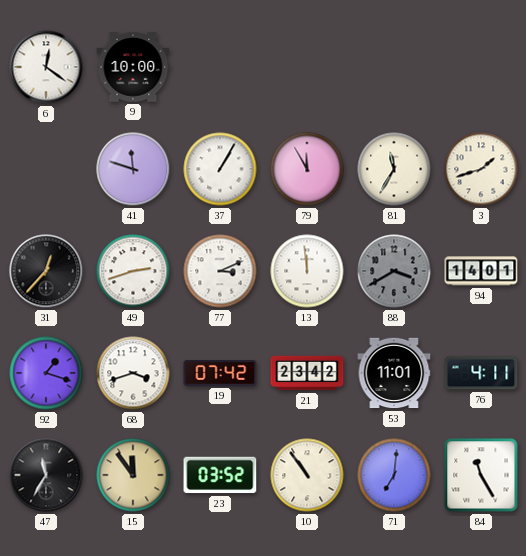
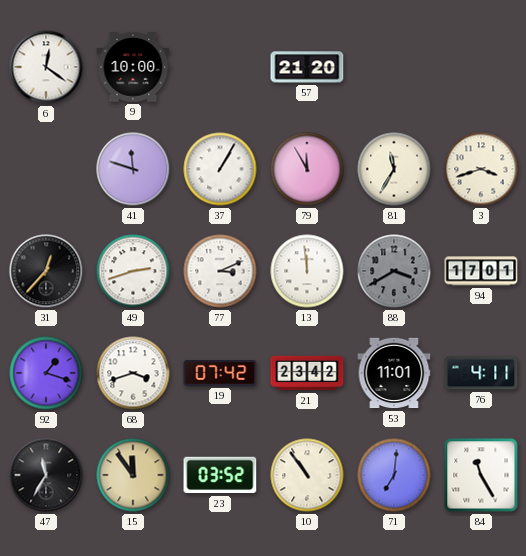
57: none -> 21:20
3: 1:42 -> 3:42
94: 14:01 -> 17:01
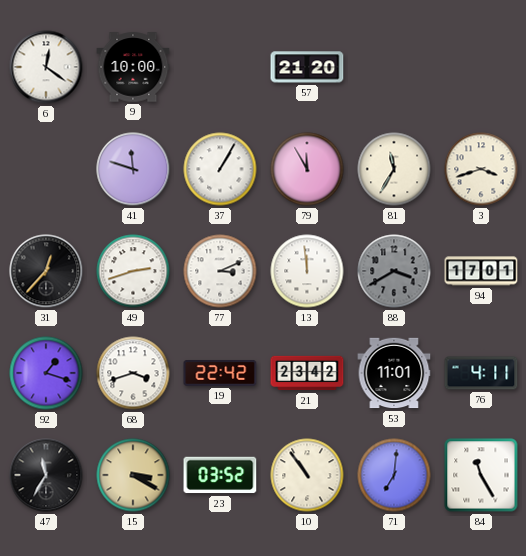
19: 07:42 -> 22:42
15: 11:54 -> 3:20
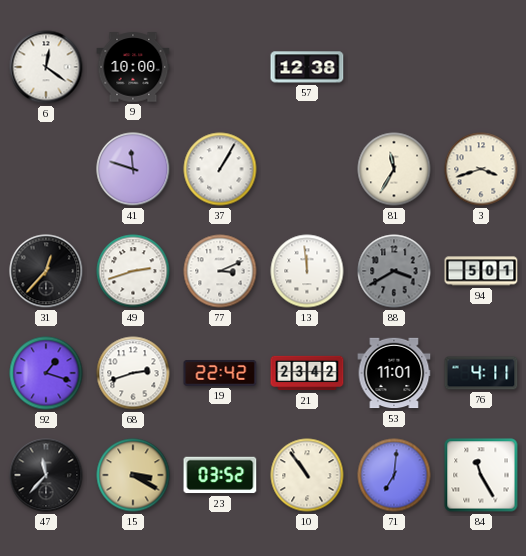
57: 21:20 -> 12:38
79: 11:55 -> none
94: 17:01 -> 5:01
68: 3:42 -> 2:42
47: 11:35 -> 11:37
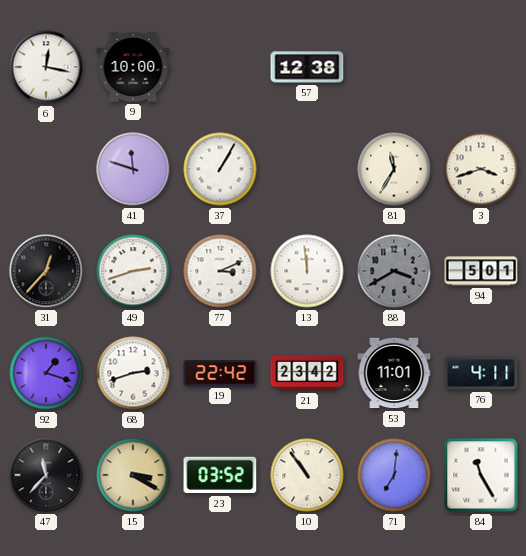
6: 12:21 -> 12:17
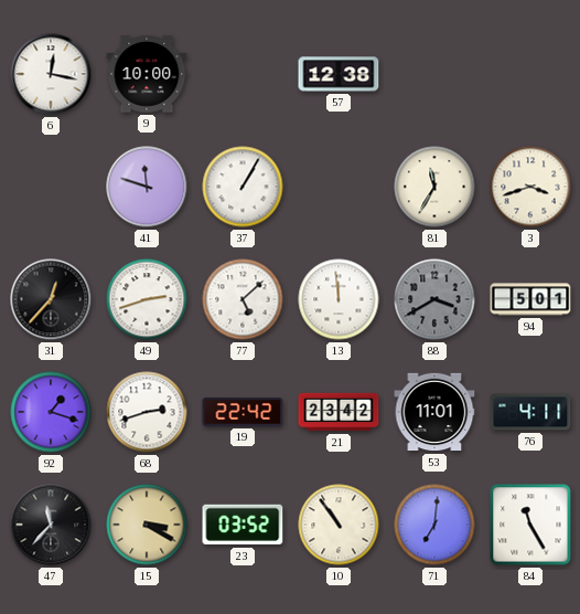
77: 3:11 -> 5:08
